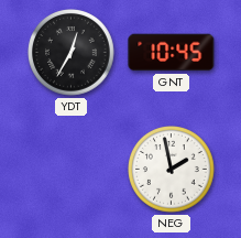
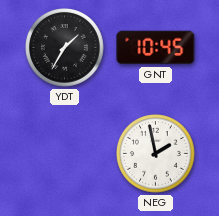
YDT: 12:35 -> 1:35
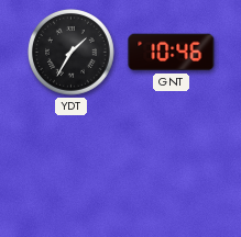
GNT: 10:45 -> 10:46
NEG: 1:58 -> none
